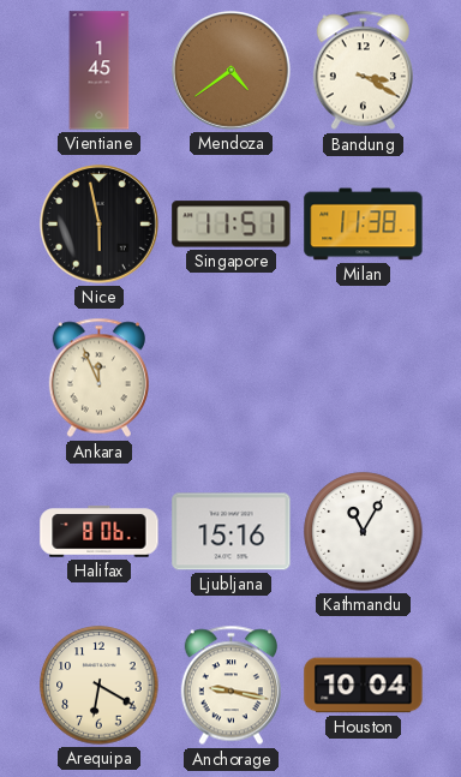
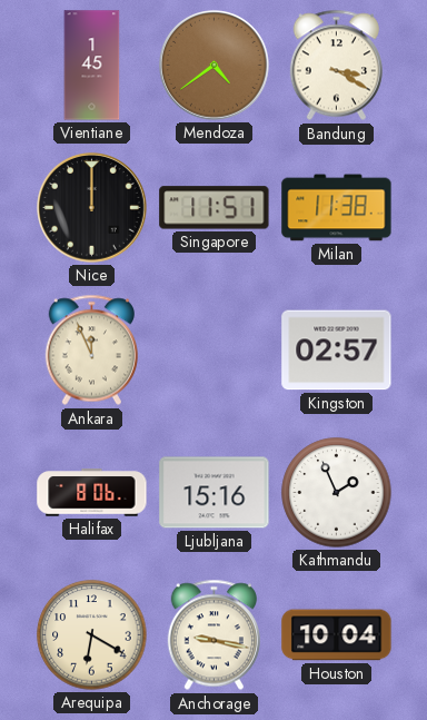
Nice: 5:58 -> 12:00
Kingston: none -> 02:57
Kathmandu: 11:05 -> 1:56
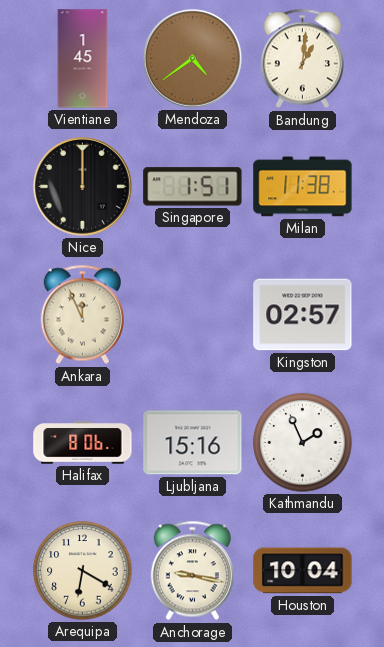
Bandung: 3:20 -> 1:01
Singapore: 11:51 -> 1:51
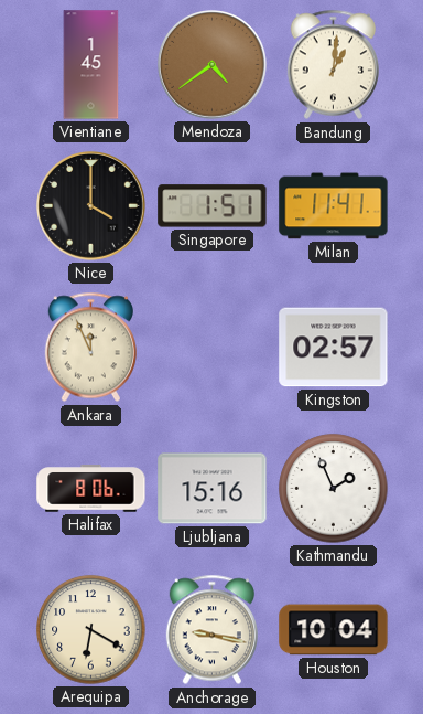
Nice: 12:00 -> 4:00
Milan: 11:38 -> 11:41
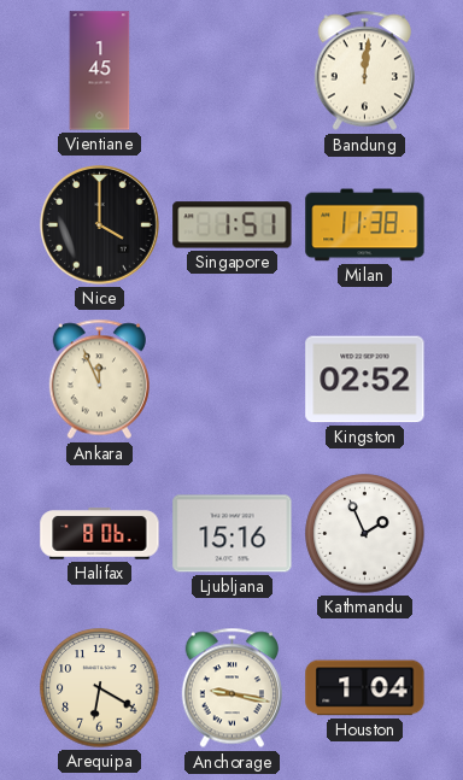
Mendoza: 4:39 -> none
Bandung: 1:01 -> 12:01
Milan: 11:41 -> 11:38
Kingston: 02:57 -> 02:52
Houston: 10:04 -> 1:04
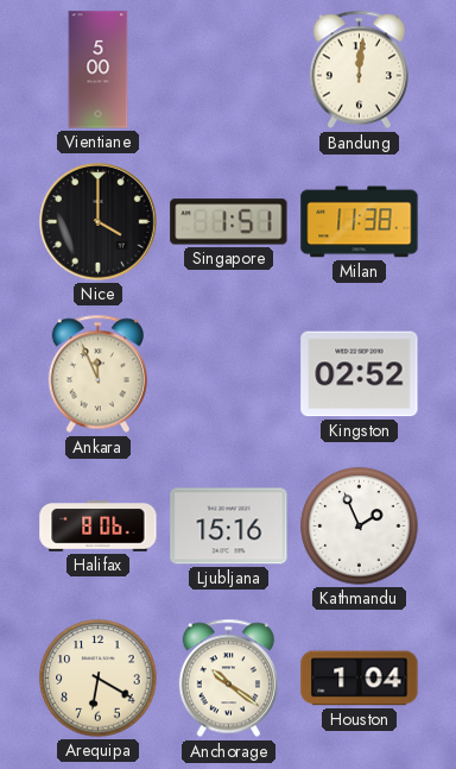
Vientiane: 1:45 -> 5:00
Anchorage: 9:17 -> 10:21
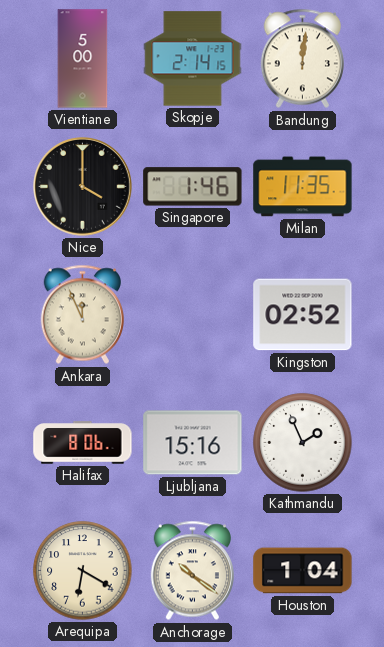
Skopje: none -> 2:14
Singapore: 1:51 -> 1:46
Milan: 11:38 -> 11:35
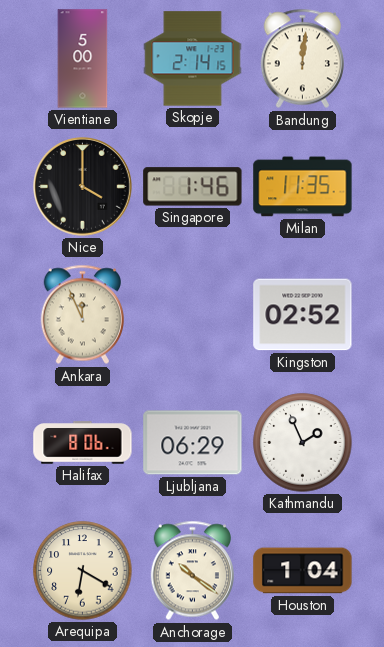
Ljubljana: 15:16 -> 06:29
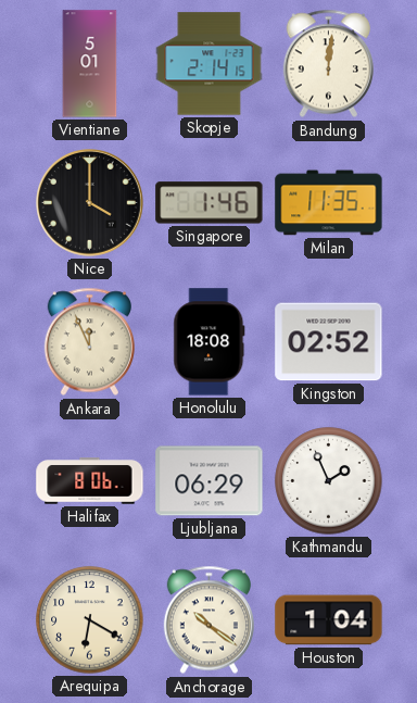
Vientiane: 5:00 -> 5:01
Honolulu: none -> 18:08
